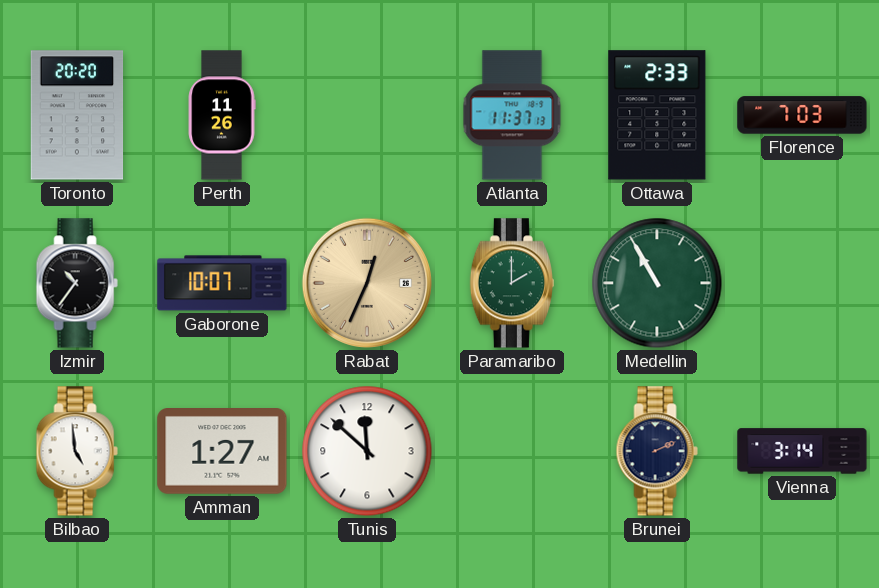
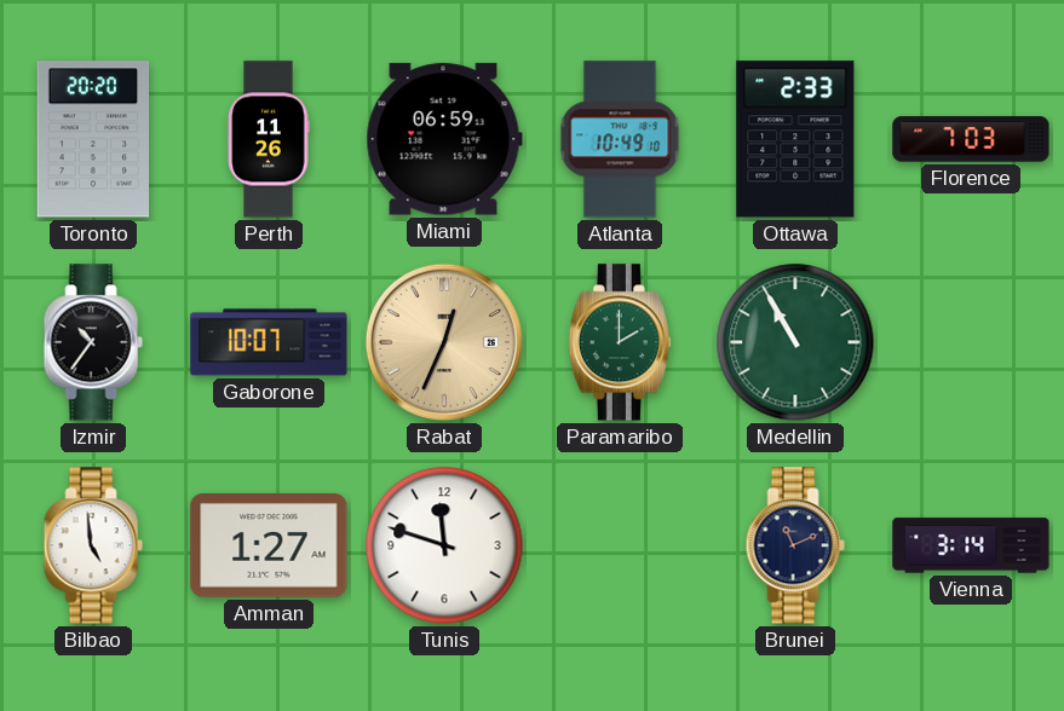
Miami: none -> 06:59
Atlanta: 11:37 -> 10:49
Tunis: 11:52 -> 11:48
Brunei: 2:11 -> 11:11
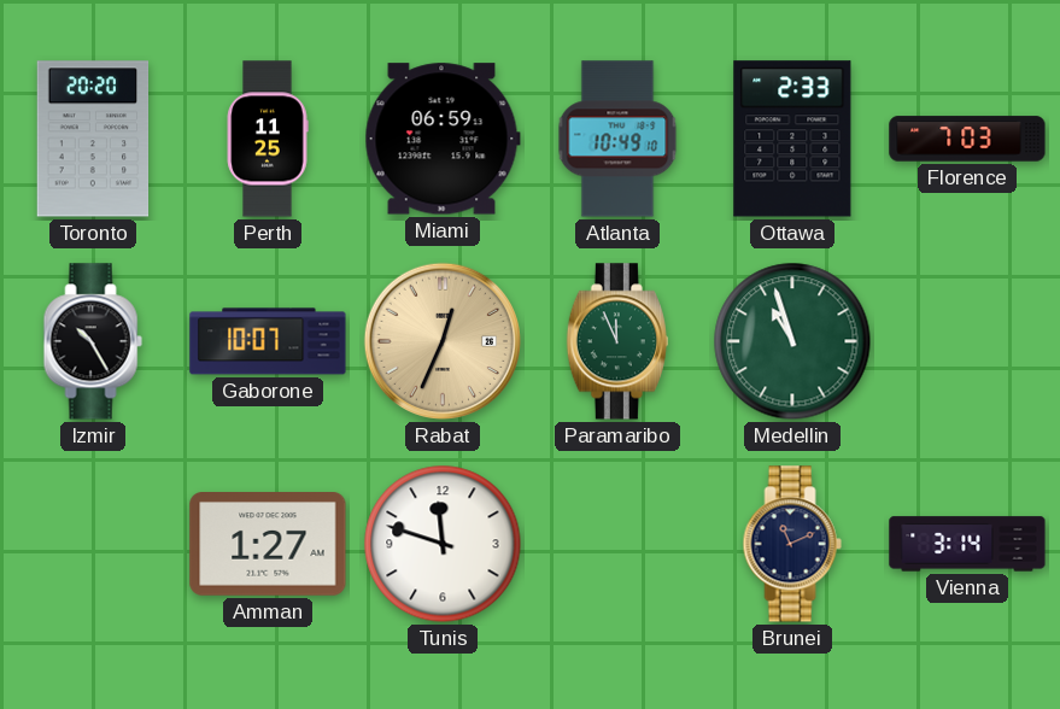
Perth: 11:26 -> 11:25
Izmir: 10:36 -> 10:25
Paramaribo: 2:00 -> 11:56
Medellin: 10:55 -> 10:57
Bilbao: 4:59 -> none
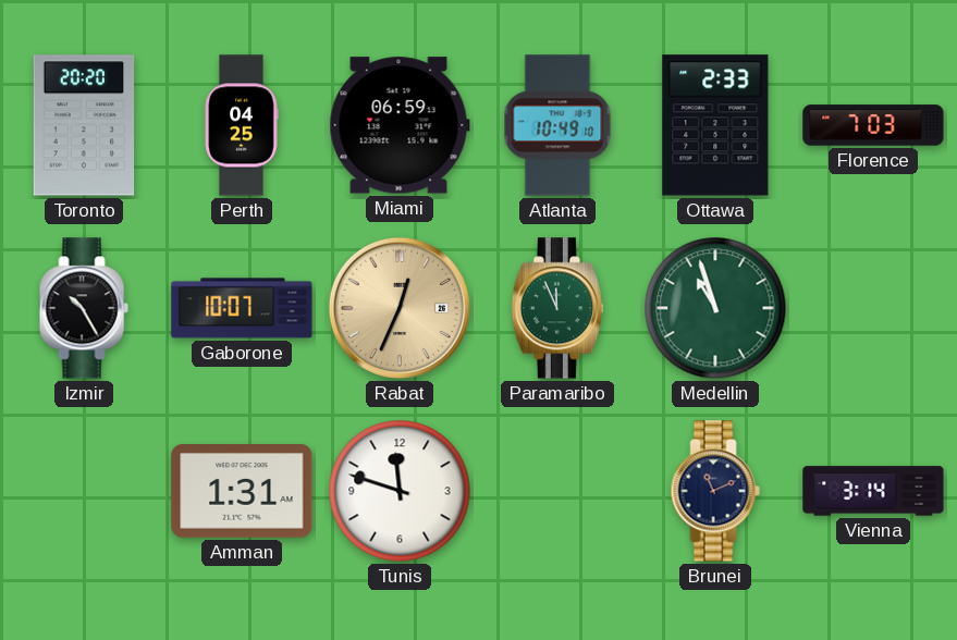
Perth: 11:25 -> 04:25
Amman: 1:27 -> 1:31
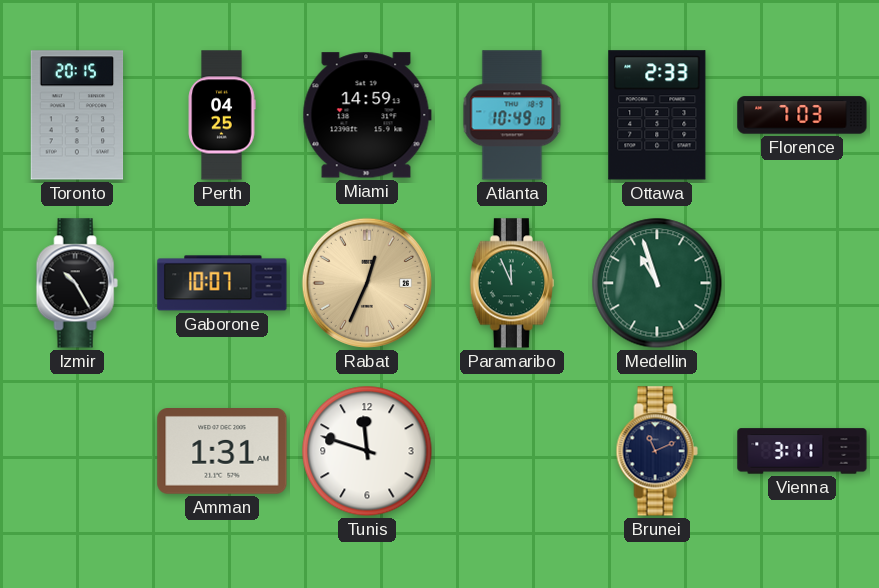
Toronto: 20:20 -> 20:15
Miami: 06:59 -> 14:59
Vienna: 3:14 -> 3:11
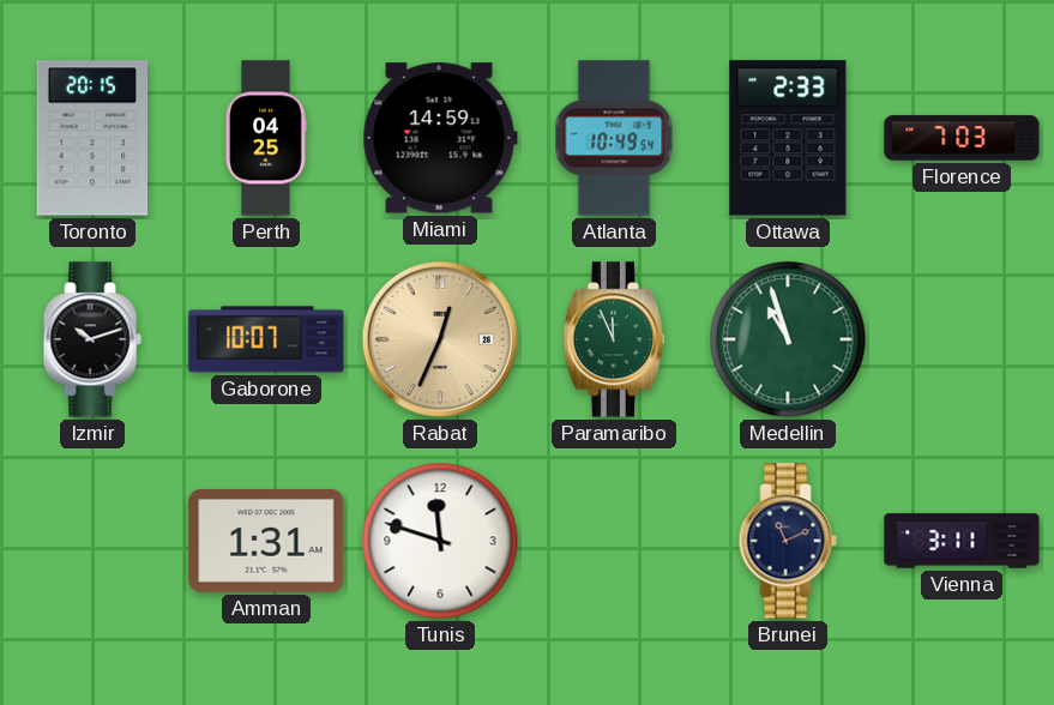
Atlanta: 10:49:10 -> 10:49:54
Izmir: 10:25 -> 10:12
